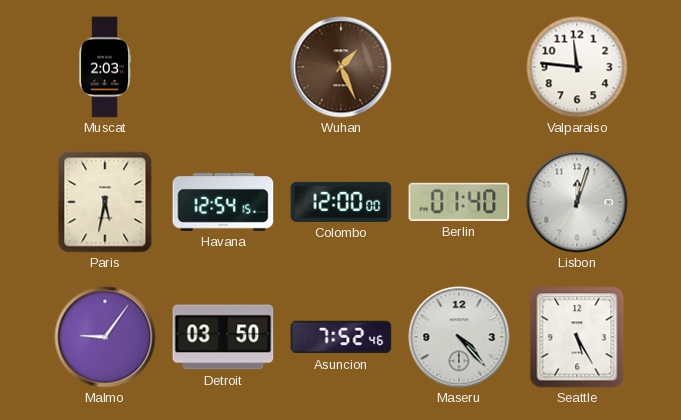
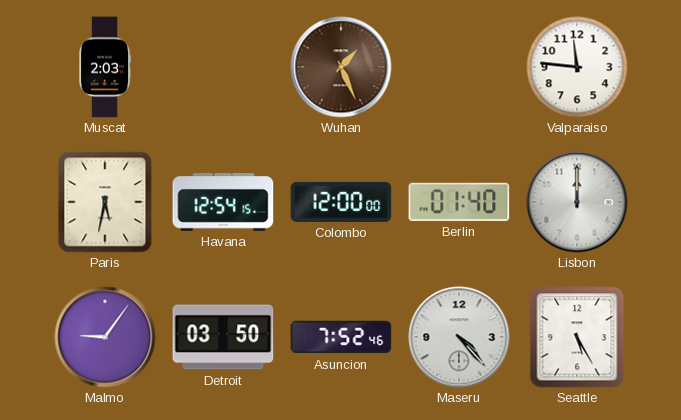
Lisbon: 12:03 -> 12:00
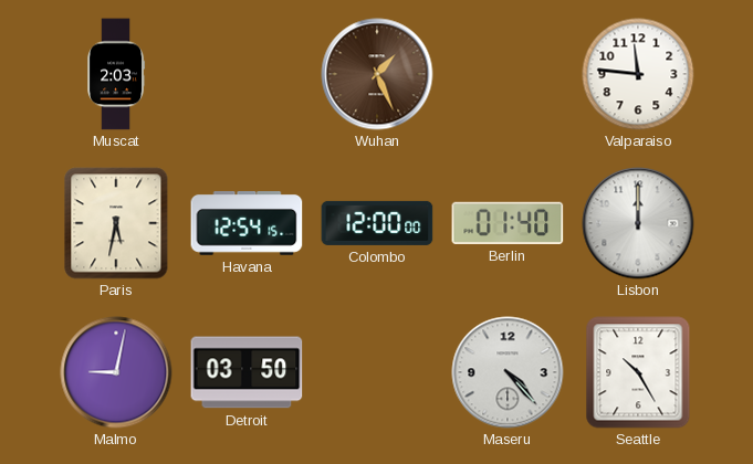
Malmo: 9:06 -> 9:02
Asuncion: 7:52 -> none
Seattle: 5:25 -> 10:25
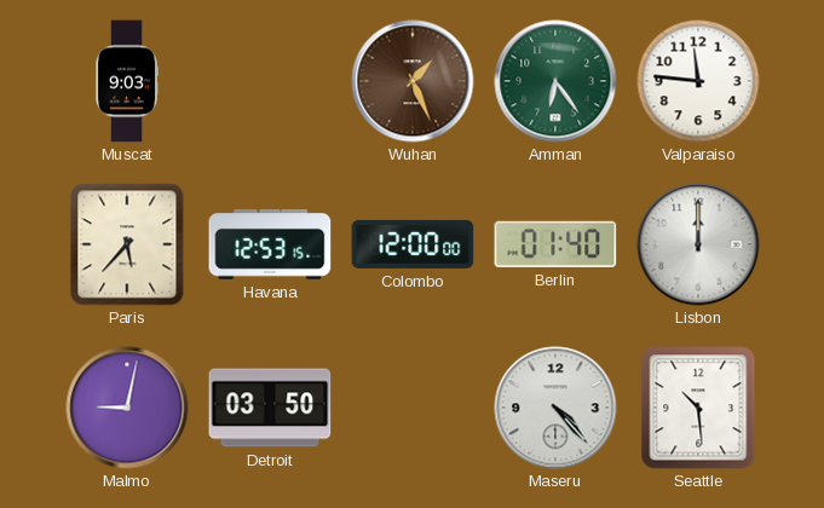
Muscat: 2:03 -> 9:03
Amman: none -> 6:24
Paris: 5:32 -> 5:37
Havana: 12:54 -> 12:53
Seattle: 10:25 -> 10:29
